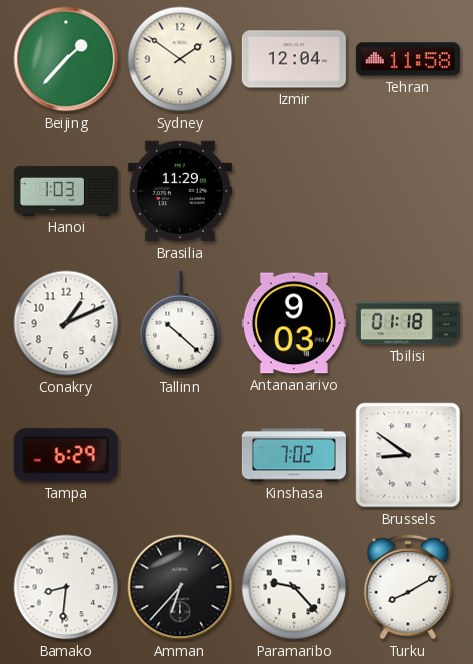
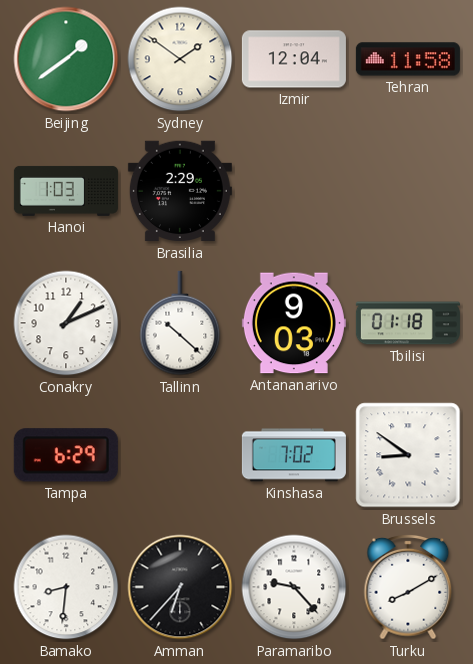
Beijing: 1:37 -> 1:39
Brasilia: 11:29 -> 2:29
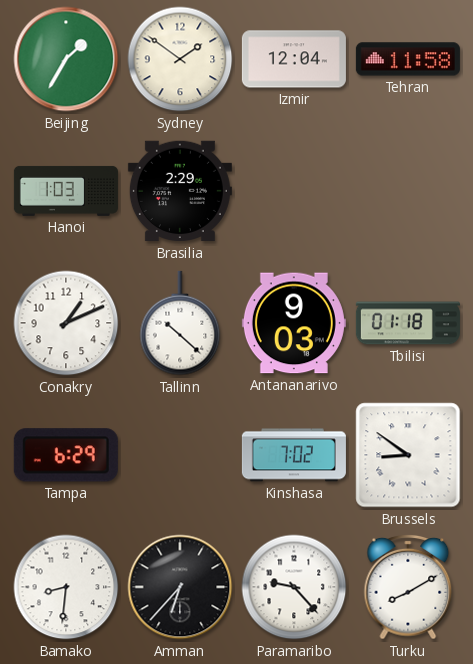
Beijing: 1:39 -> 1:35
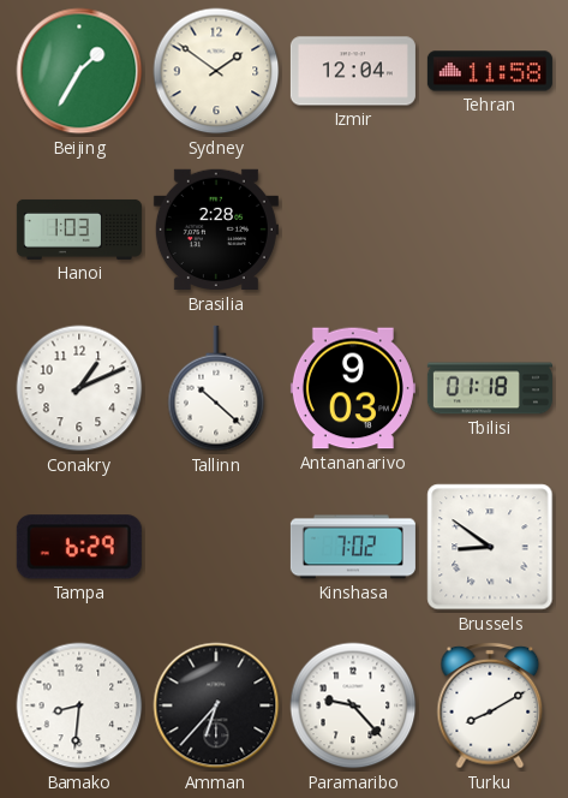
Brasilia: 2:29 -> 2:28
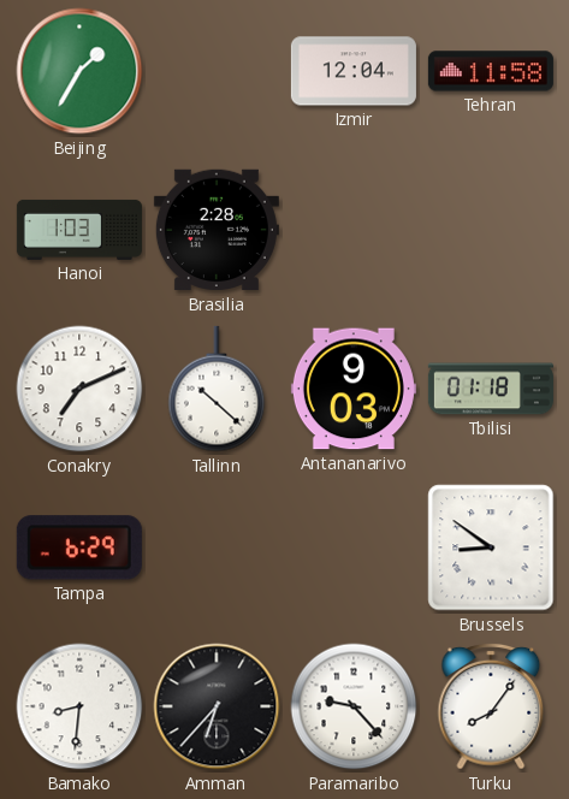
Sydney: 1:51 -> none
Conakry: 1:11 -> 7:11
Kinshasa: 7:02 -> none
Turku: 8:10 -> 8:06
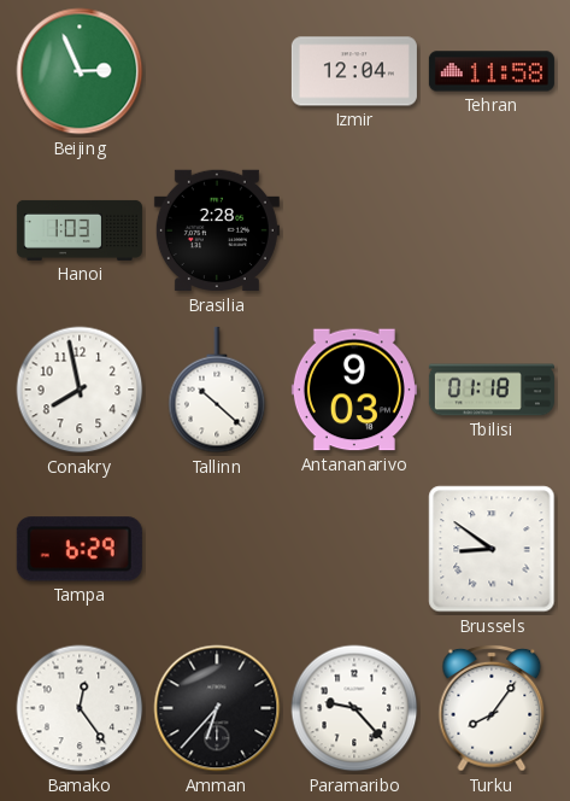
Beijing: 1:35 -> 2:56
Conakry: 7:11 -> 7:58
Bamako: 8:31 -> 12:24
